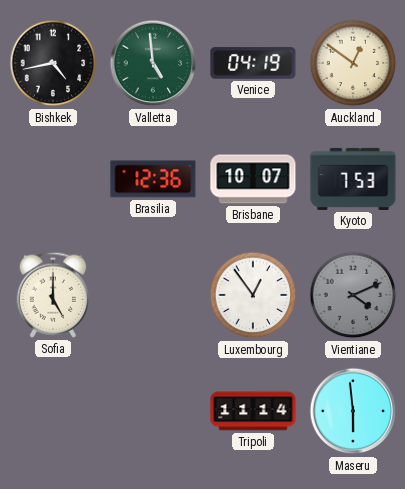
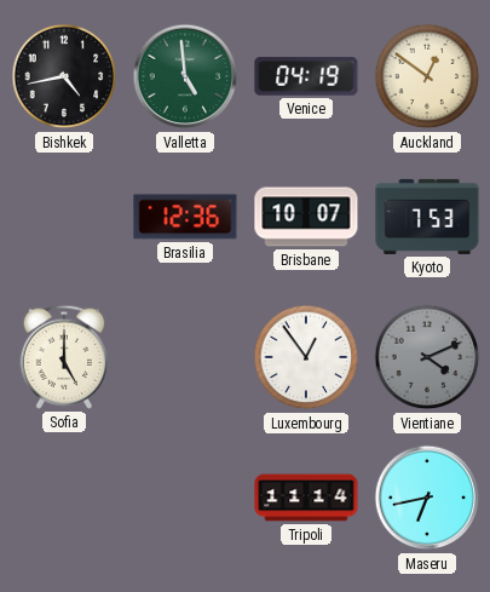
Maseru: 5:59 -> 6:43
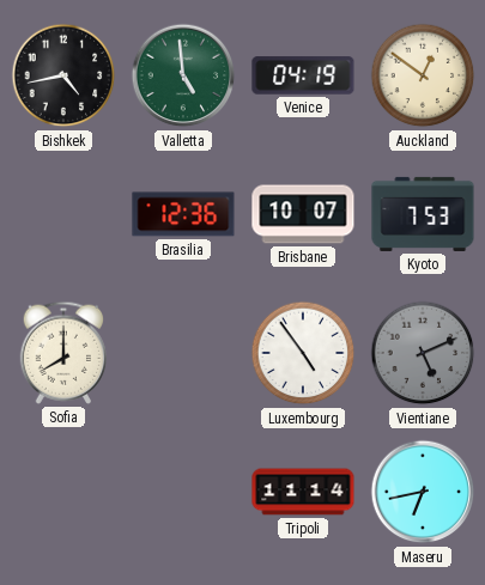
Sofia: 5:00 -> 8:00
Luxembourg: 12:54 -> 4:54
Vientiane: 4:11 -> 5:11
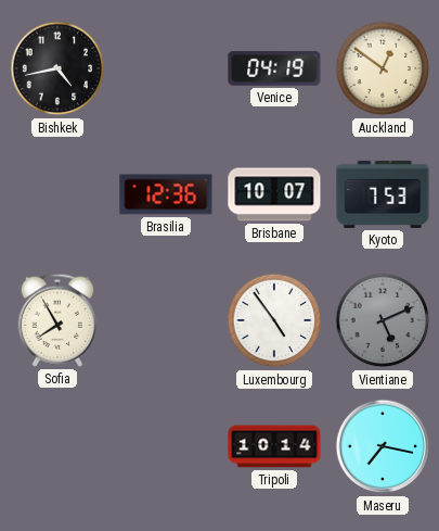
Valletta: 4:59 -> none
Sofia: 8:00 -> 7:55
Tripoli: 11:14 -> 10:14
Maseru: 6:43 -> 7:17
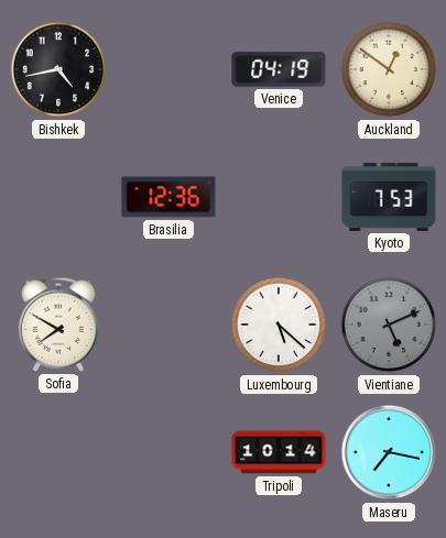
Brisbane: 10:07 -> none
Sofia: 7:55 -> 7:50
Luxembourg: 4:54 -> 5:22
